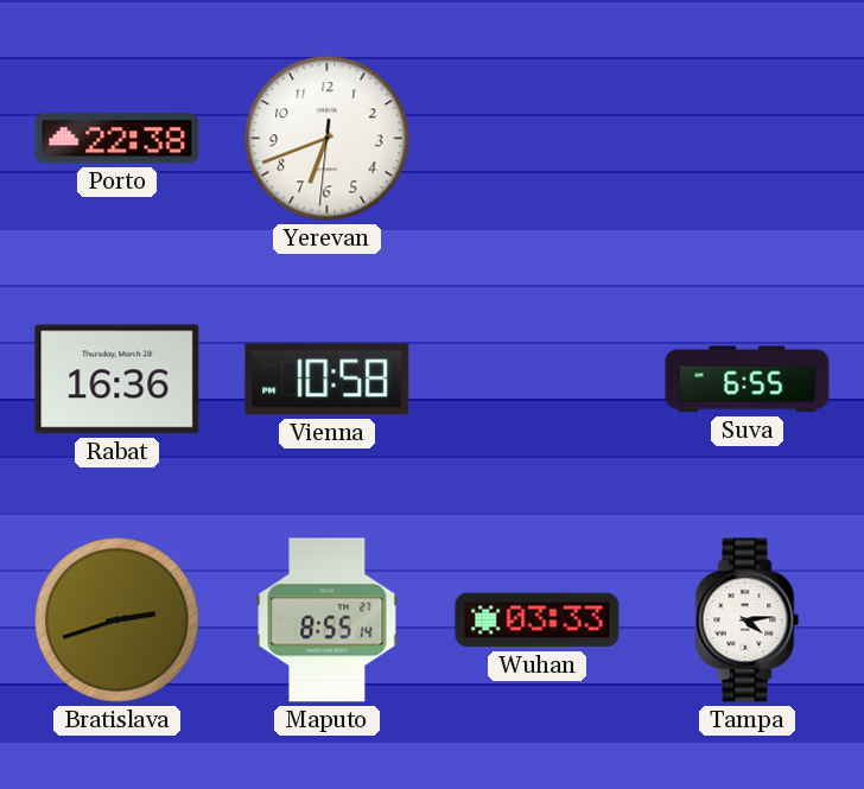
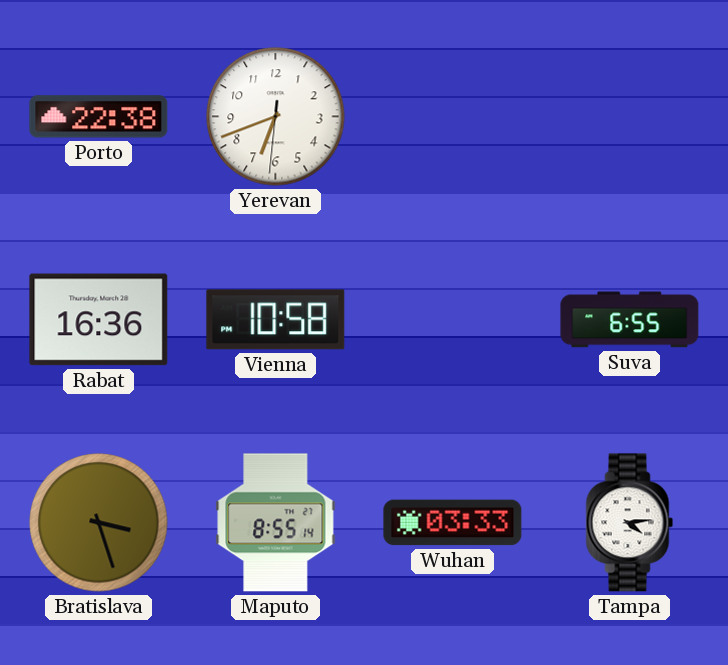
Bratislava: 2:42 -> 3:27
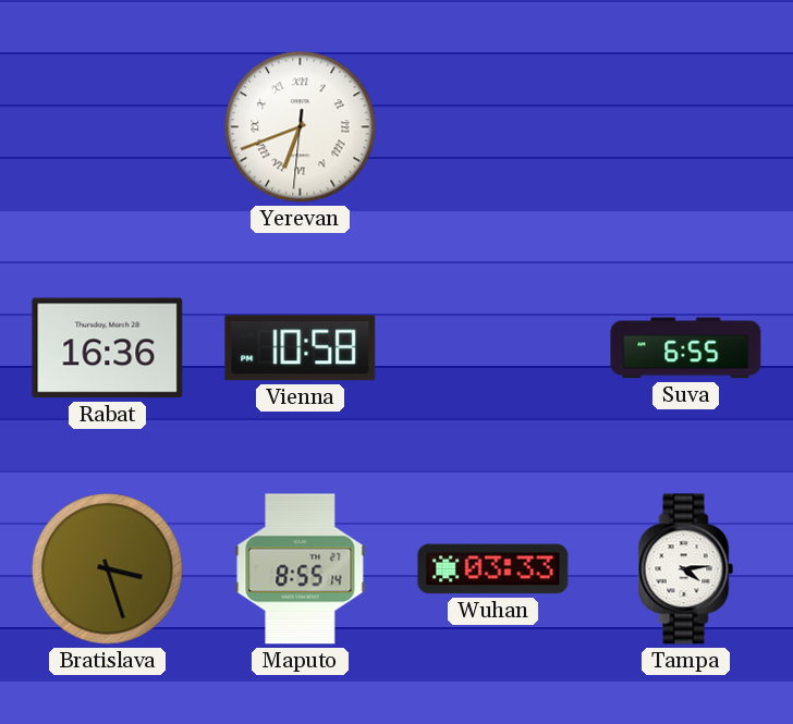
Porto: 22:38 -> none
Yerevan numerals: Arabic -> Roman
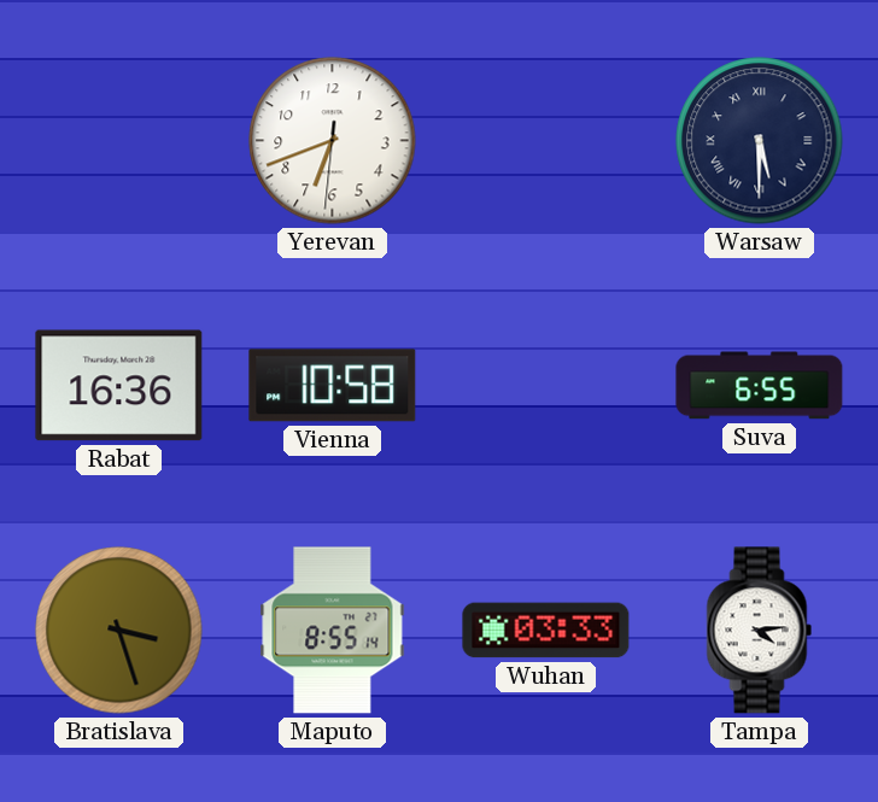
Yerevan numerals: Roman -> Arabic
Warsaw: none -> 5:30
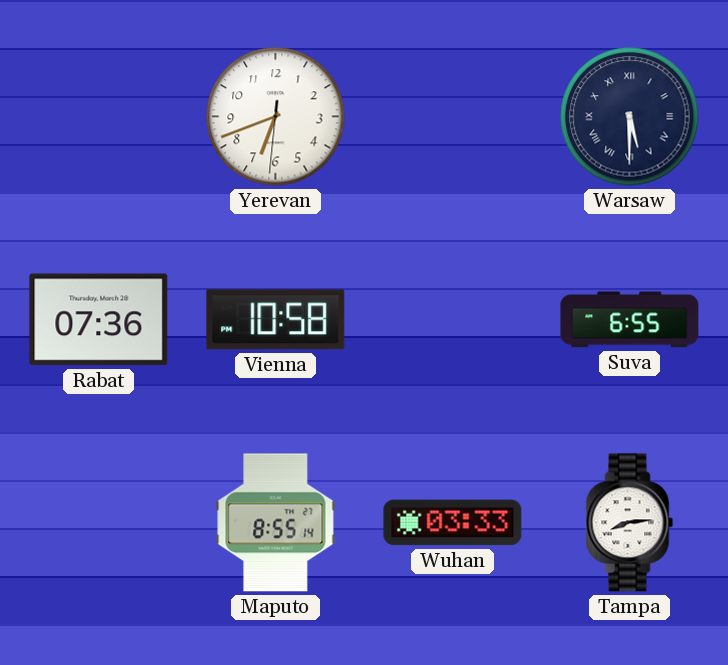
Rabat: 16:36 -> 07:36
Bratislava: 3:27 -> none
Tampa: 4:14 -> 8:14
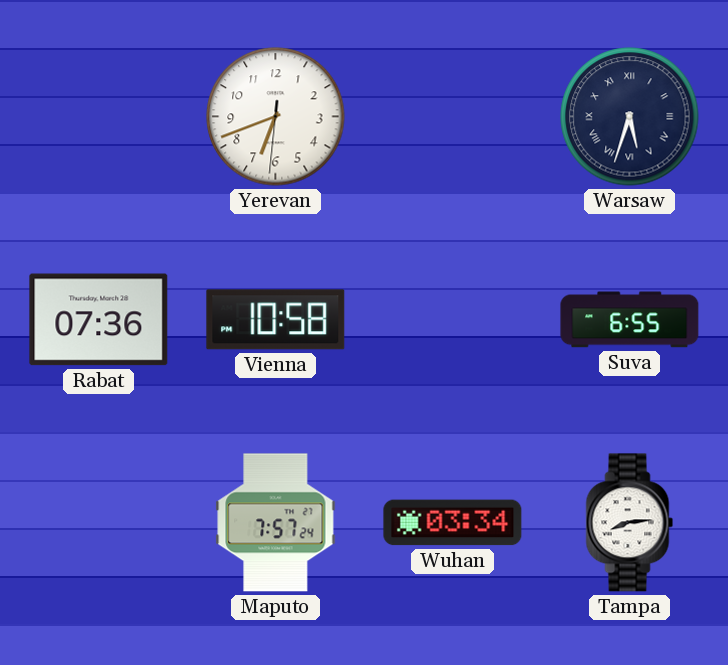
Warsaw: 5:30 -> 5:33
Maputo: 8:55 -> 7:57
Wuhan: 03:33 -> 03:34
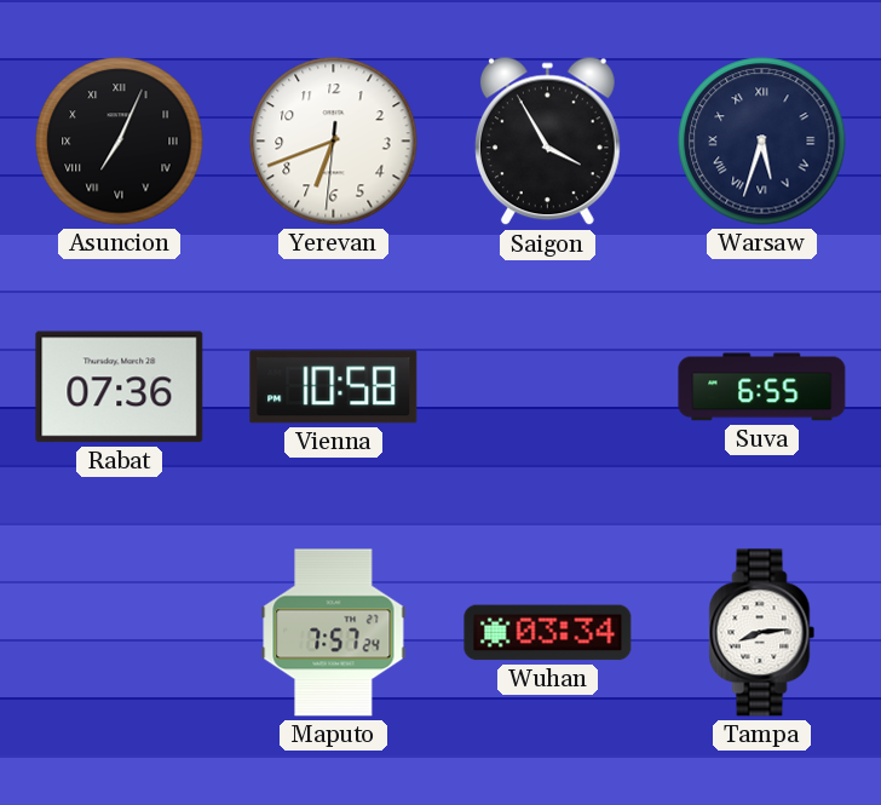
Asuncion: none -> 7:04
Saigon: none -> 3:55
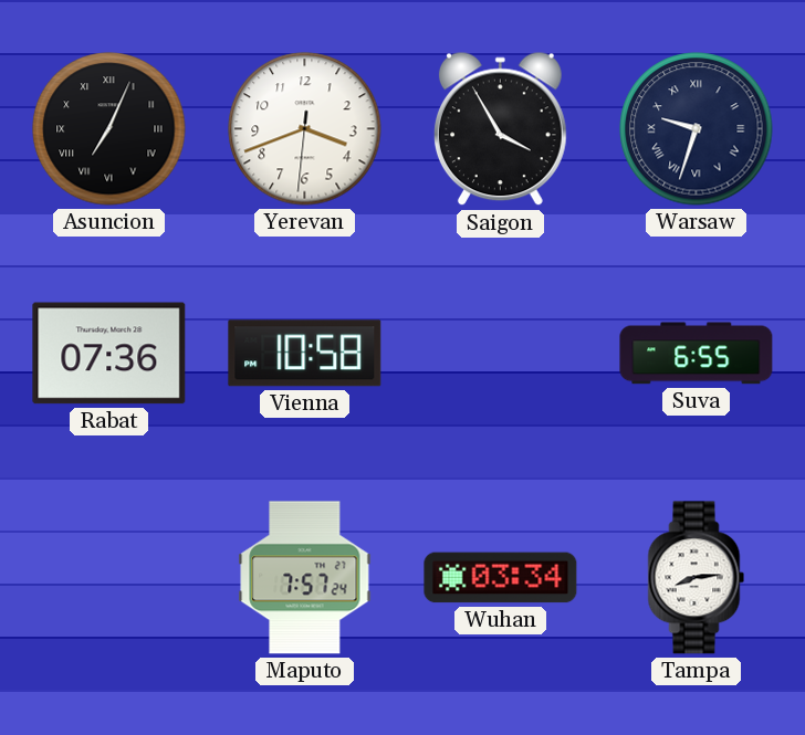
Yerevan: 6:41 -> 3:41
Warsaw: 5:33 -> 9:33
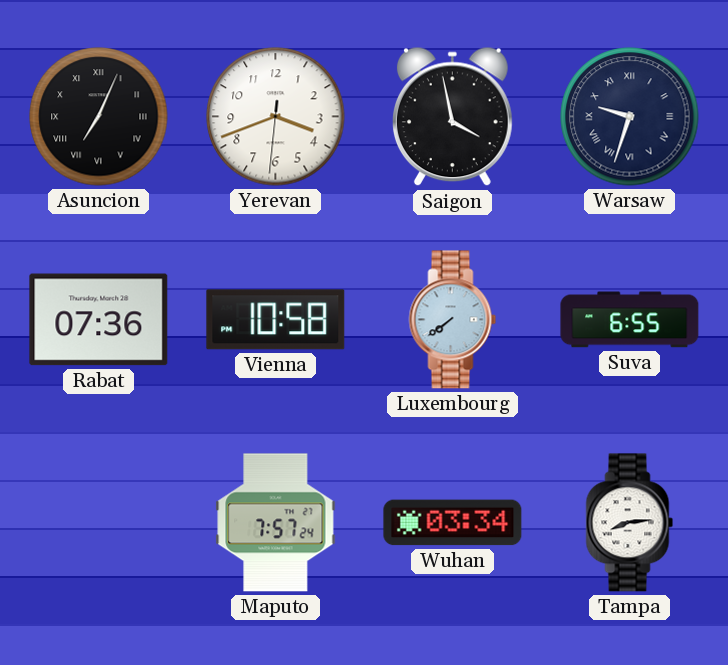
Saigon: 3:55 -> 3:58
Luxembourg: none -> 7:39
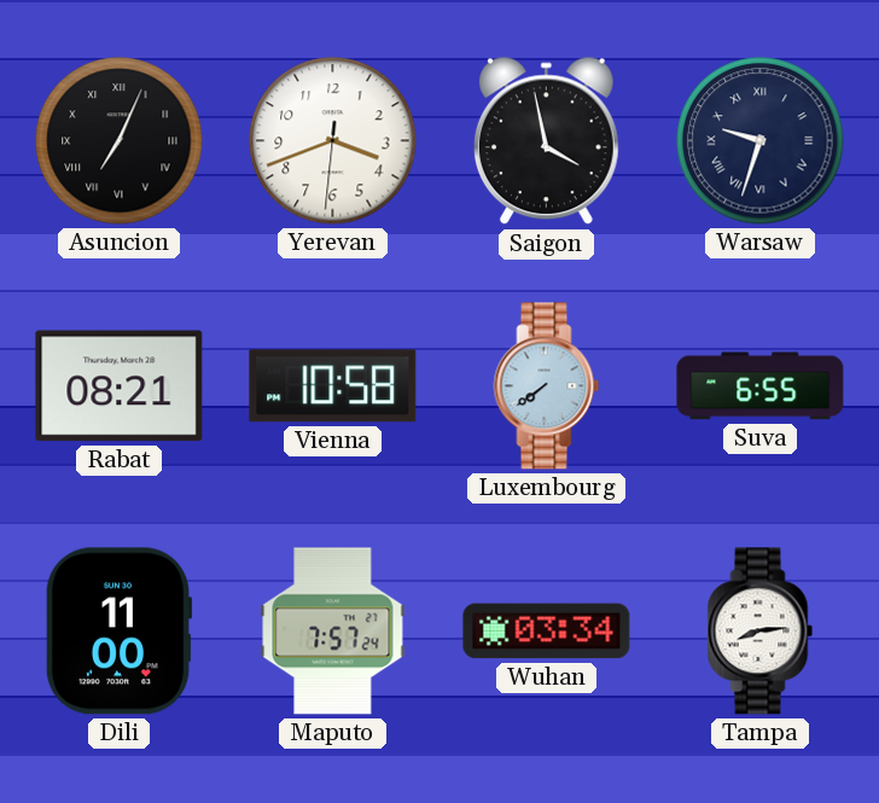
Rabat: 07:36 -> 08:21
Dili: none -> 11:00
